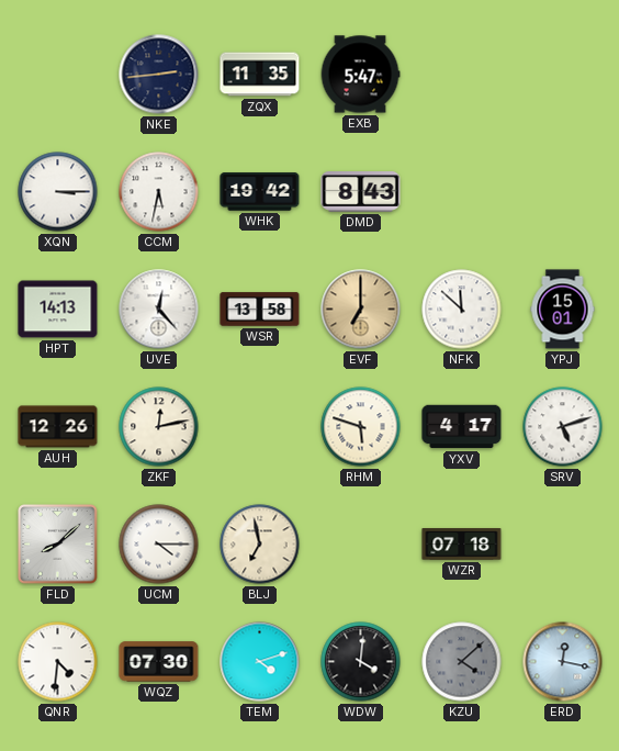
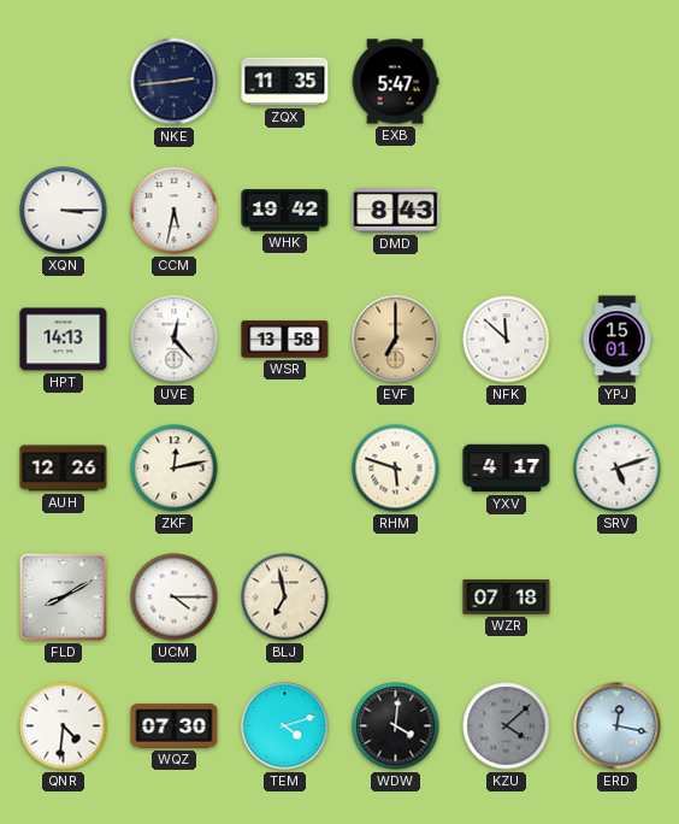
FLD: 8:08 -> 8:10
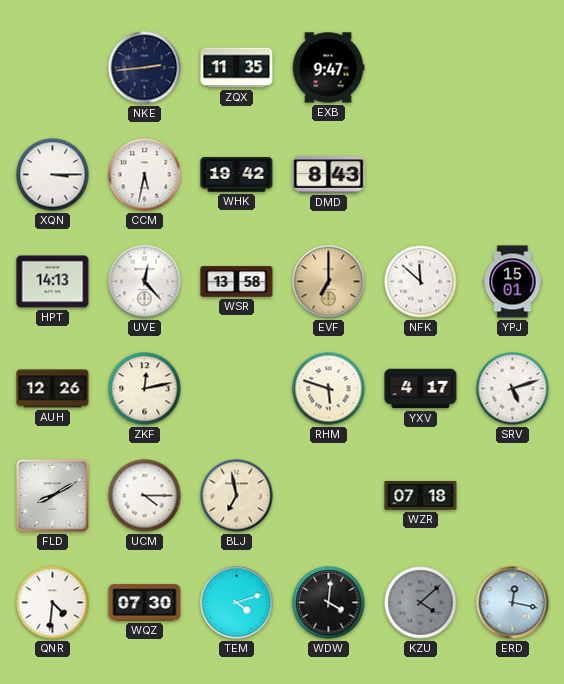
EXB: 5:47 -> 9:47
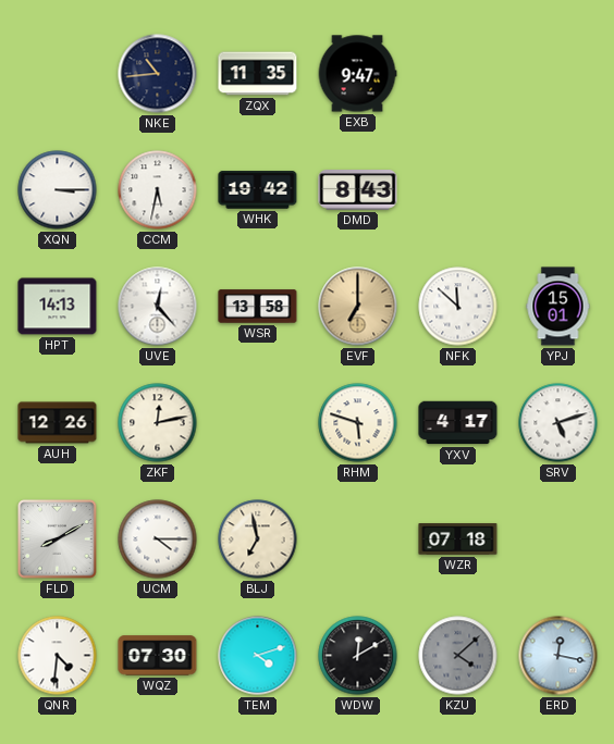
NKE: 2:44 -> 10:44
WDW: 4:01 -> 12:10
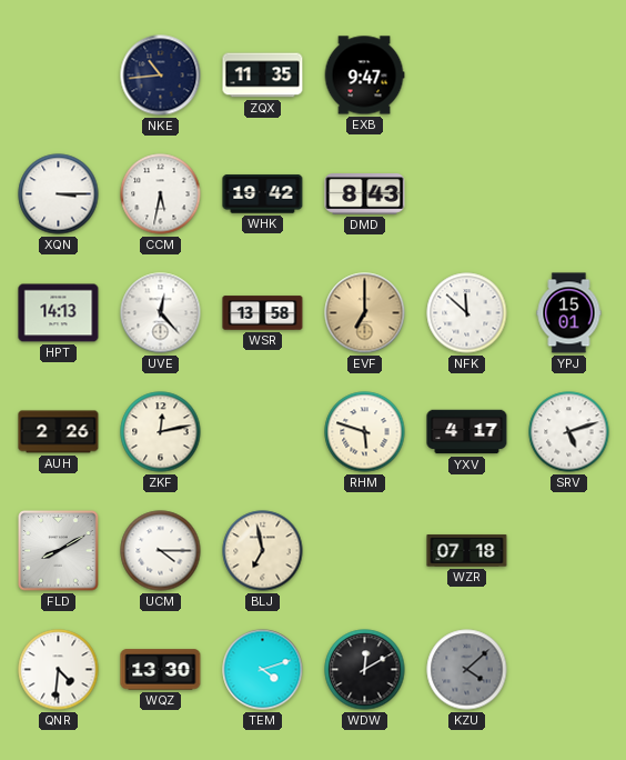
AUH: 12:26 -> 2:26
WQZ: 07:30 -> 13:30
ERD: 12:17 -> none
